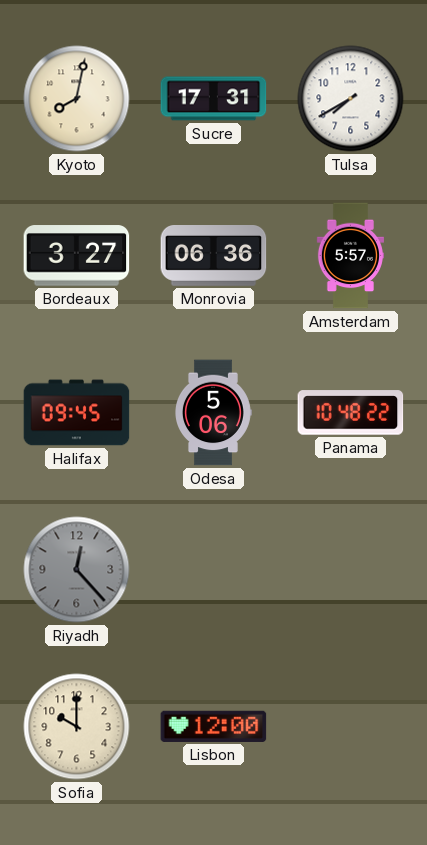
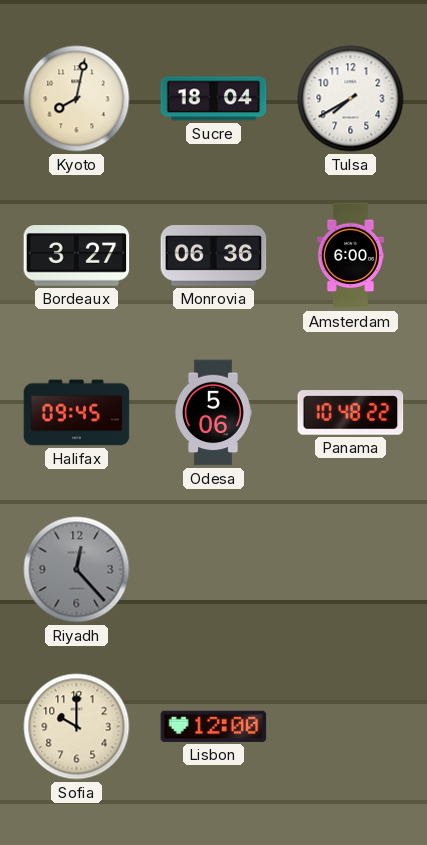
Sucre: 17:31 -> 18:04
Amsterdam: 5:57 -> 6:00
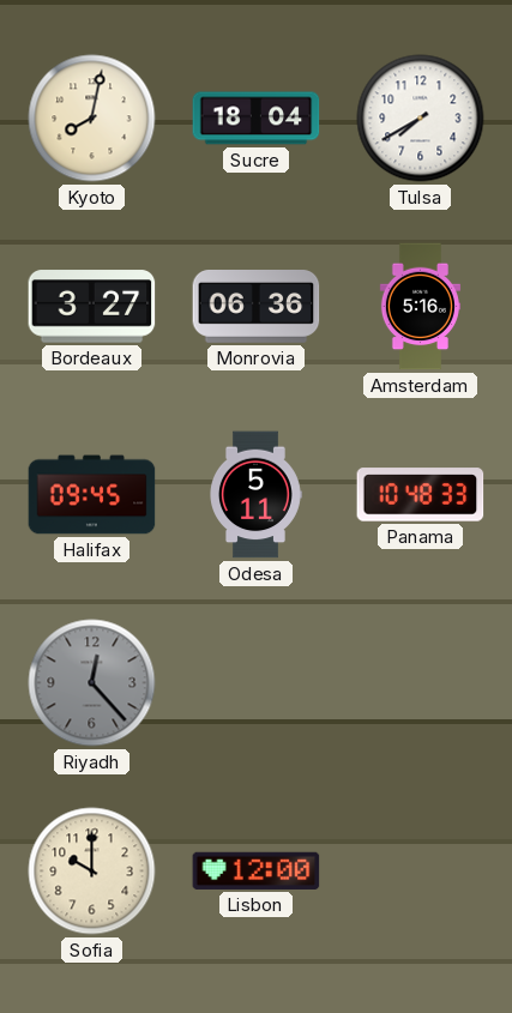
Amsterdam: 6:00 -> 5:16
Odesa: 5:06 -> 5:11
Panama: 10:48:22 -> 10:48:33
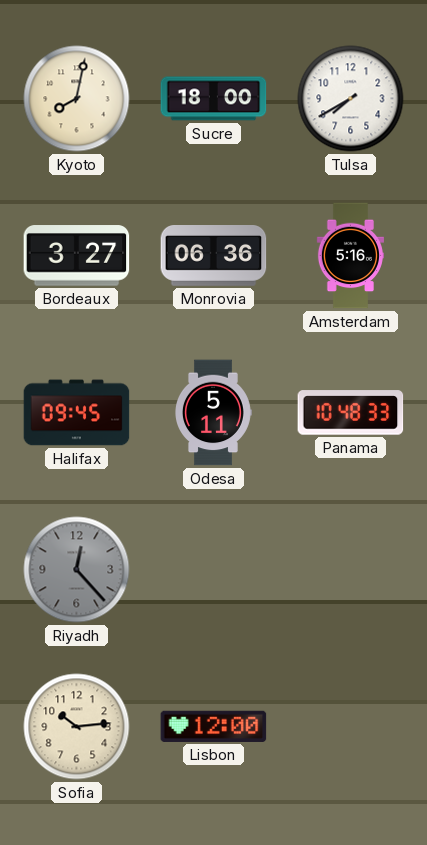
Sucre: 18:04 -> 18:00
Sofia: 10:00 -> 10:14
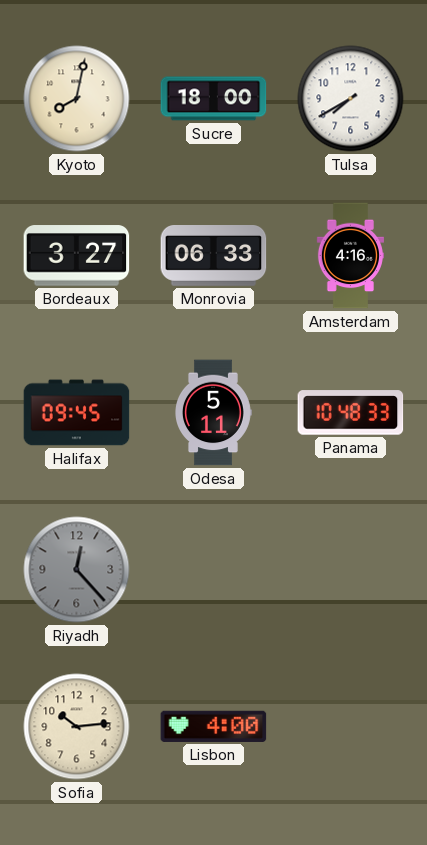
Monrovia: 06:36 -> 06:33
Amsterdam: 5:16 -> 4:16
Lisbon: 12:00 -> 4:00
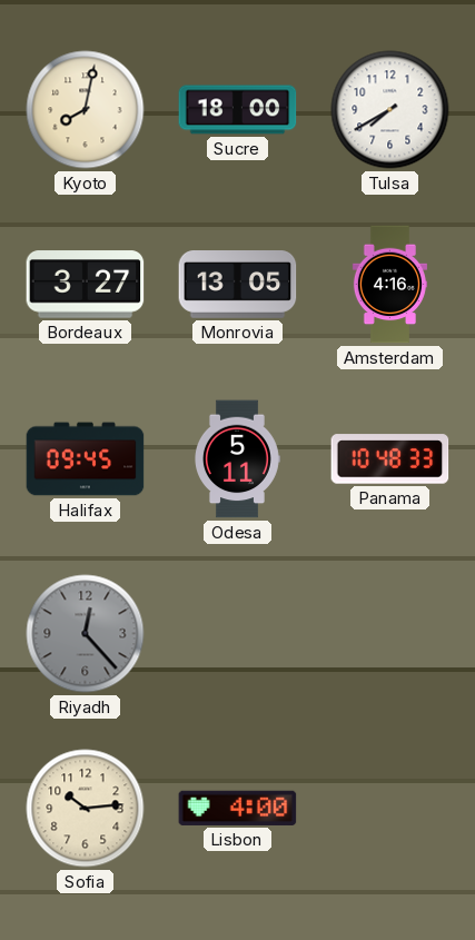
Monrovia: 06:33 -> 13:05
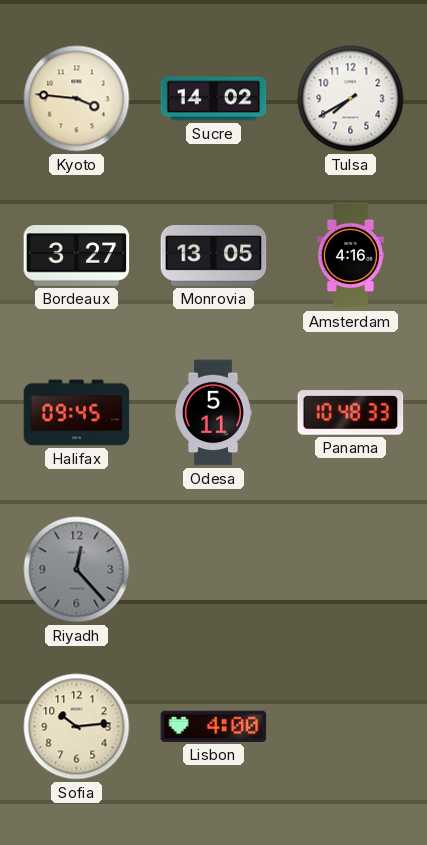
Kyoto: 8:02 -> 3:46
Sucre: 18:00 -> 14:02
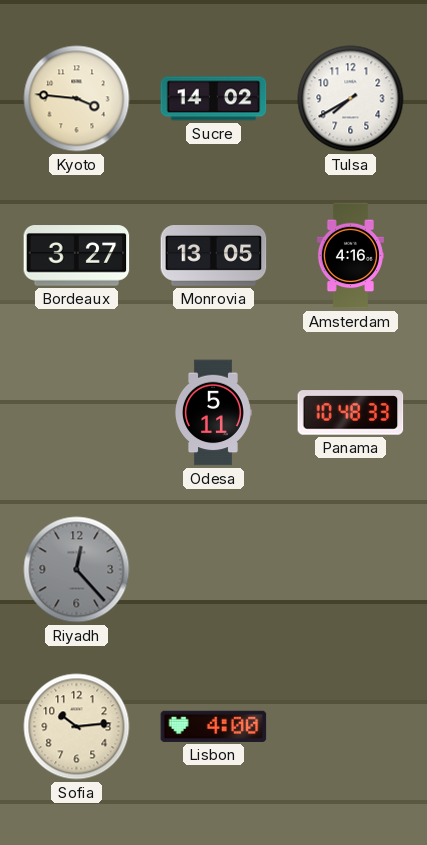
Halifax: 09:45 -> none
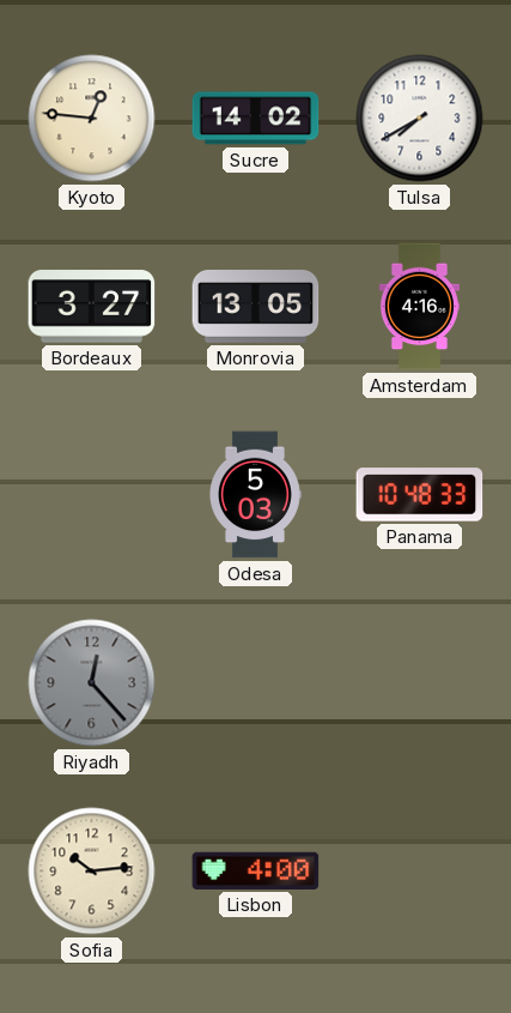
Kyoto: 3:46 -> 12:46
Odesa: 5:11 -> 5:03
